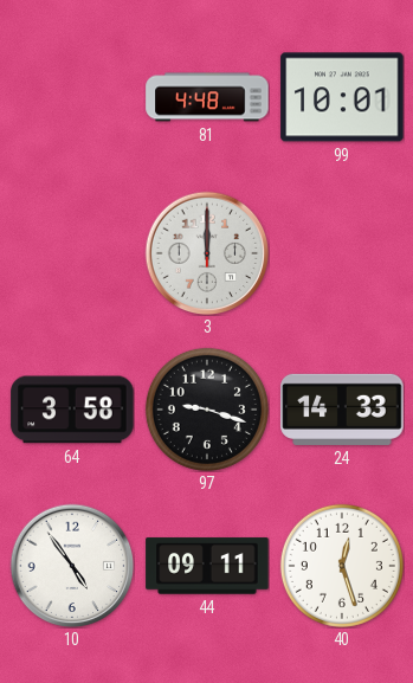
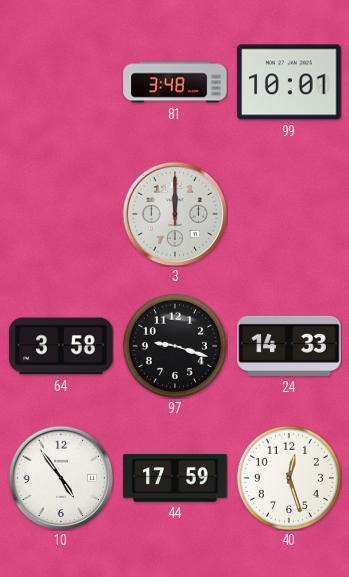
81: 4:48 -> 3:48
44: 09:11 -> 17:59
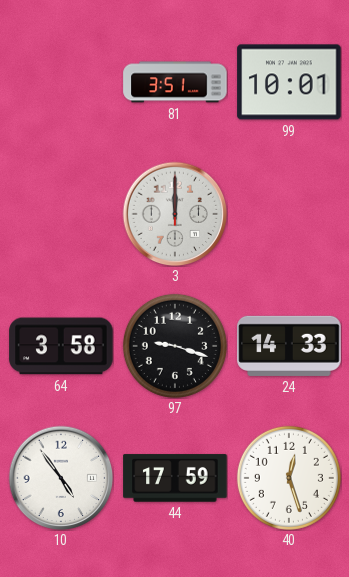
81: 3:48 -> 3:51
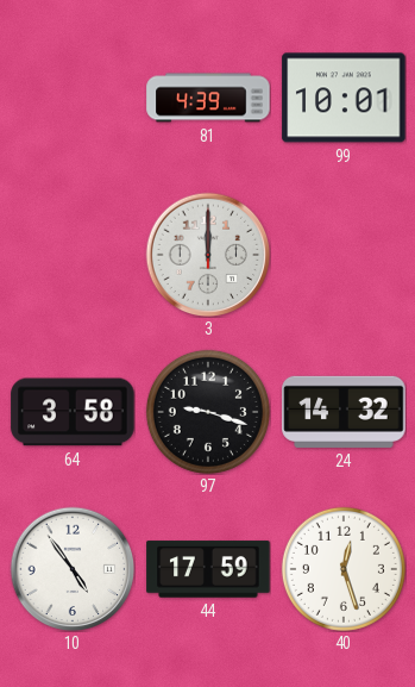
81: 3:51 -> 4:39
24: 14:33 -> 14:32
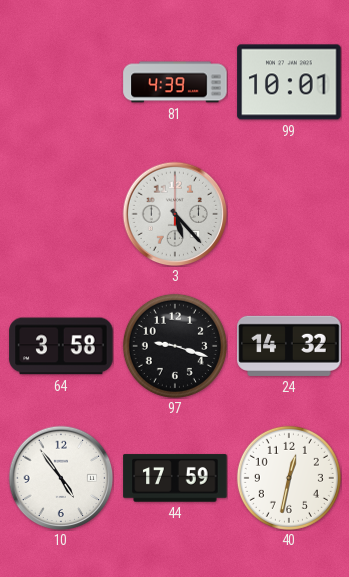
3: 12:00 -> 5:23
40: 12:27 -> 12:32
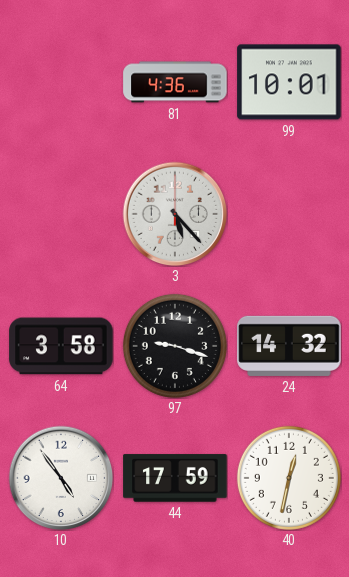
81: 4:39 -> 4:36
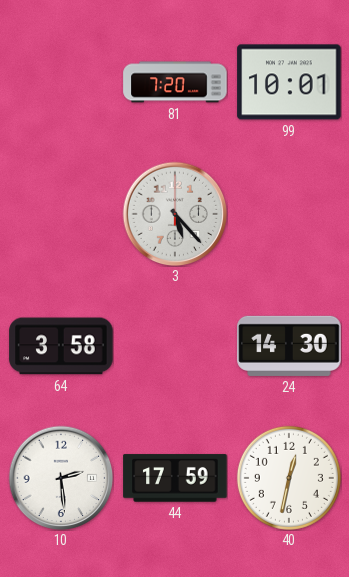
81: 4:36 -> 7:20
97: 9:18 -> none
24: 14:32 -> 14:30
10: 4:54 -> 2:29
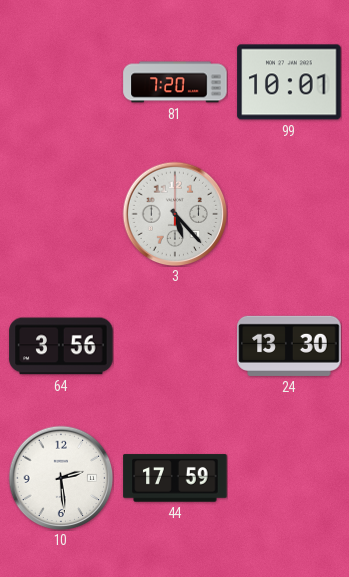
64: 3:58 -> 3:56
24: 14:30 -> 13:30
40: 12:32 -> none
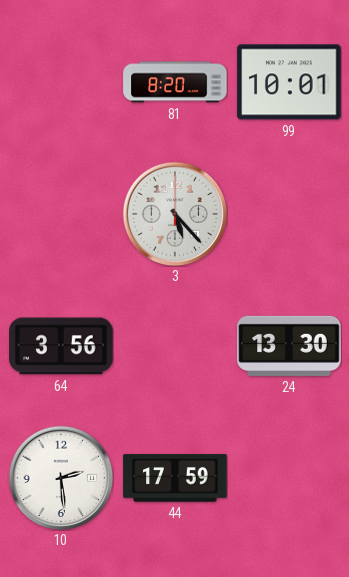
81: 7:20 -> 8:20
